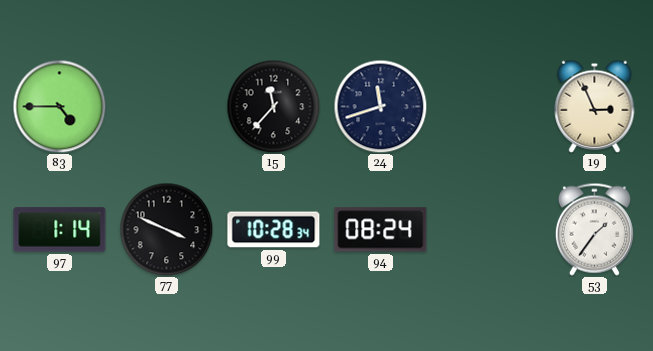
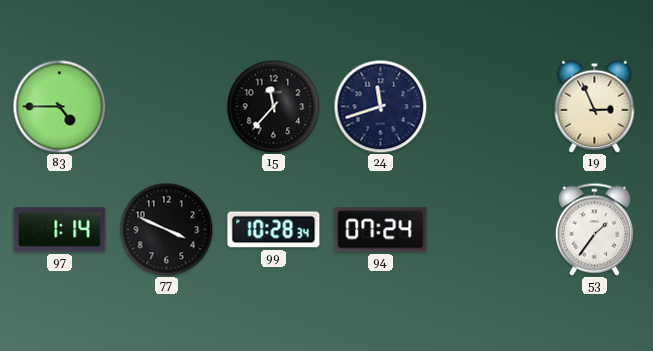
94: 08:24 -> 07:24
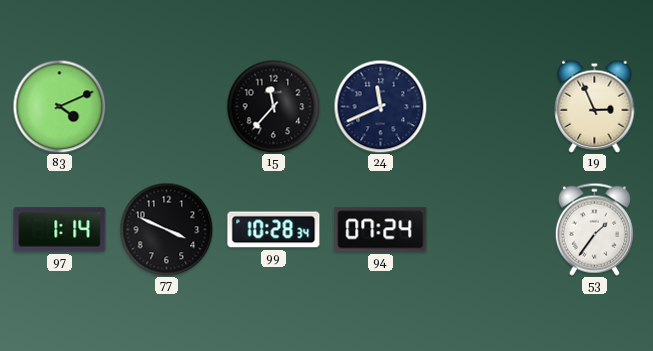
83: 4:45 -> 4:11
24: 11:42 -> 11:41
